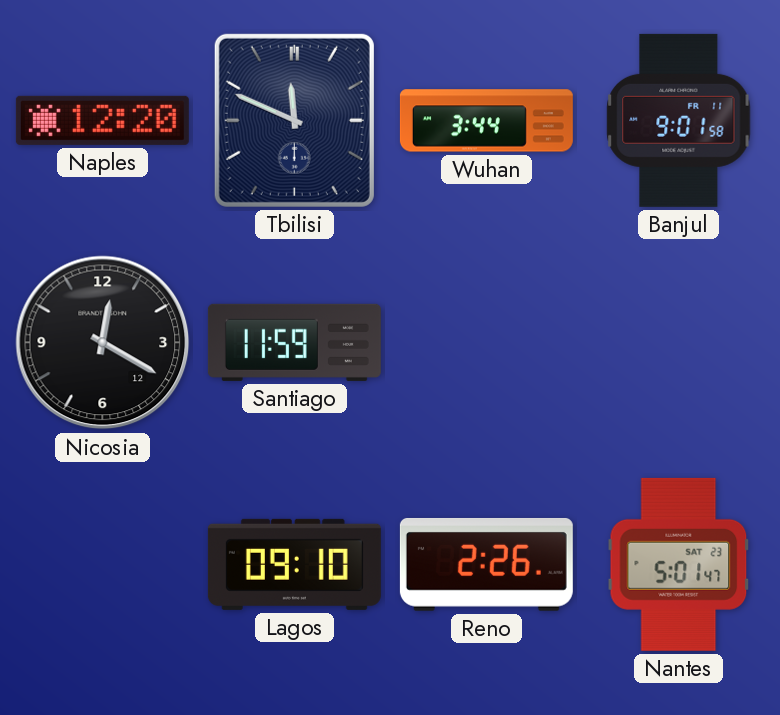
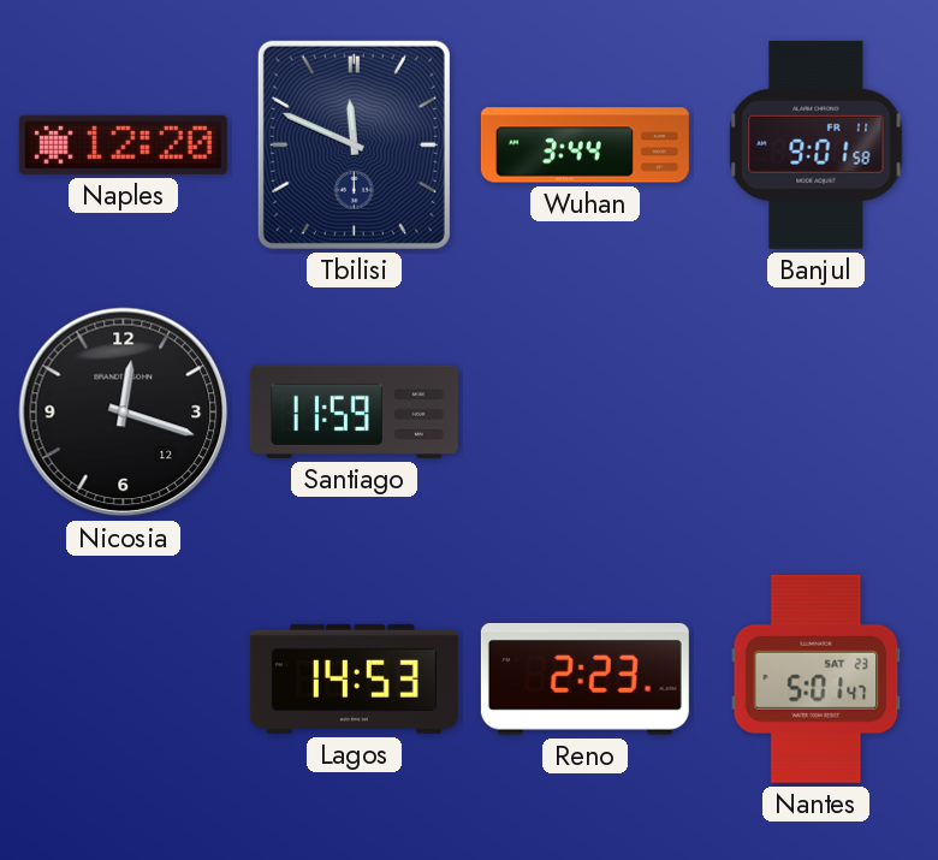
Nicosia: 12:20 -> 12:18
Lagos: 09:10 -> 14:53
Reno: 2:26 -> 2:23
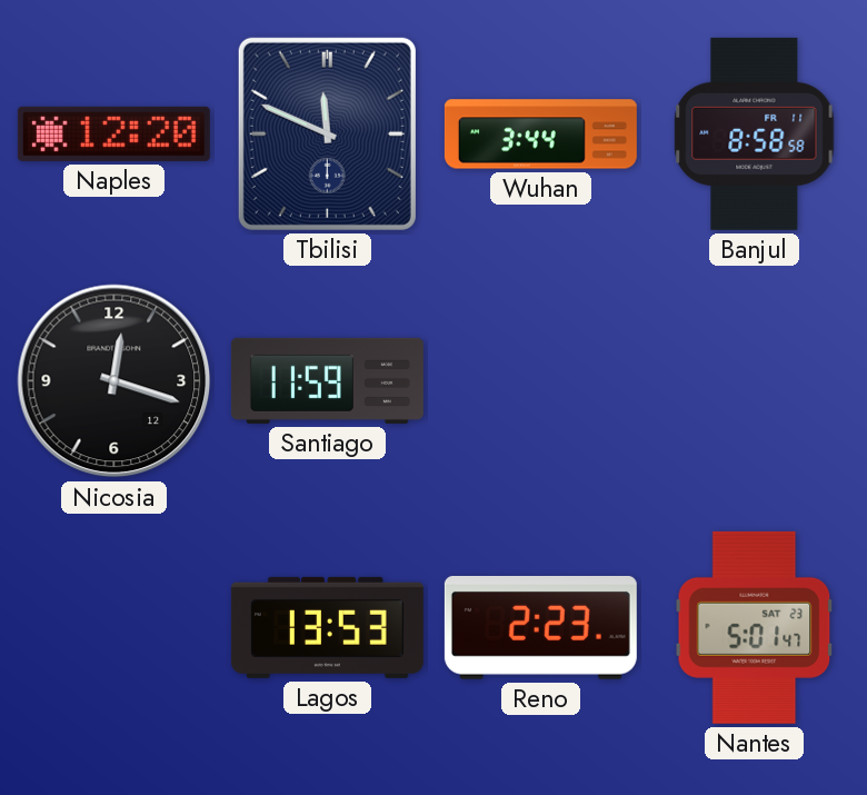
Banjul: 9:01 -> 8:58
Lagos: 14:53 -> 13:53
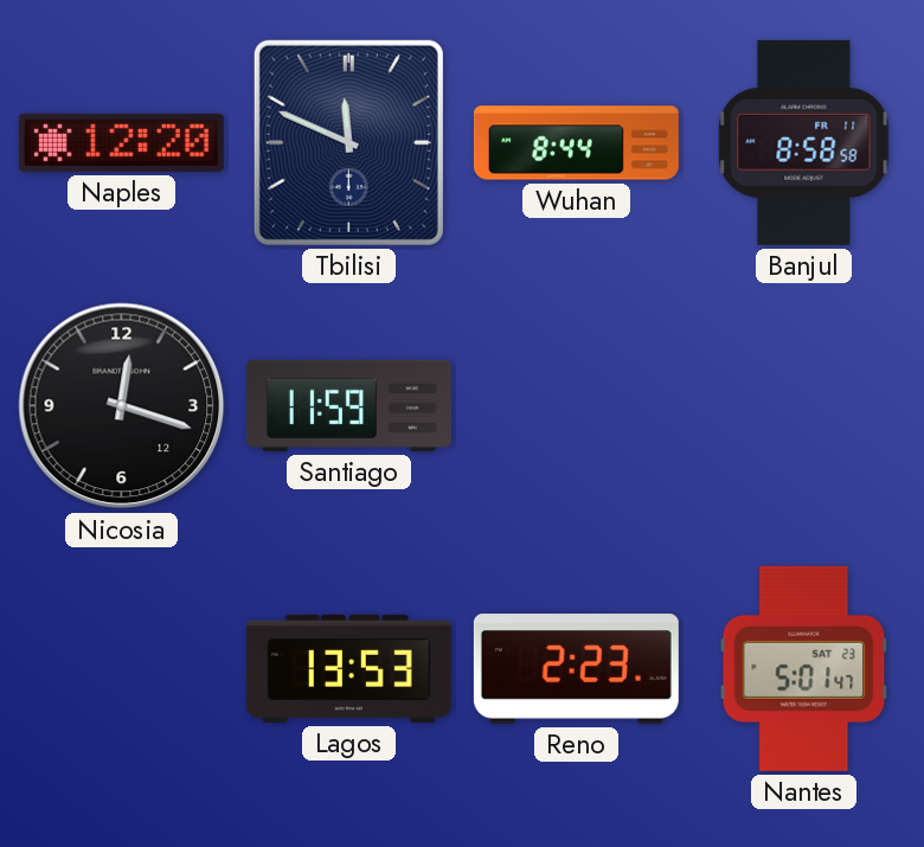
Wuhan: 3:44 -> 8:44
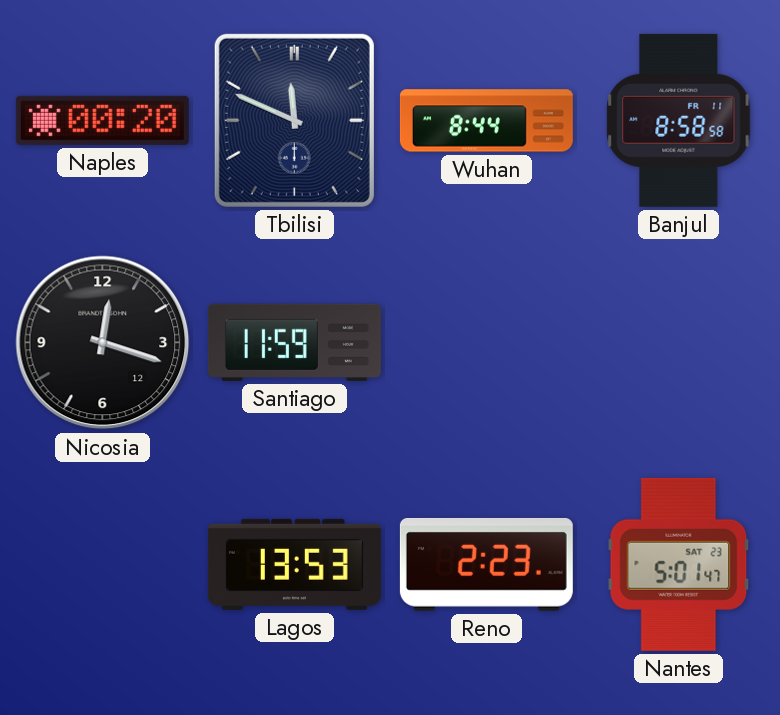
Naples: 12:20 -> 00:20
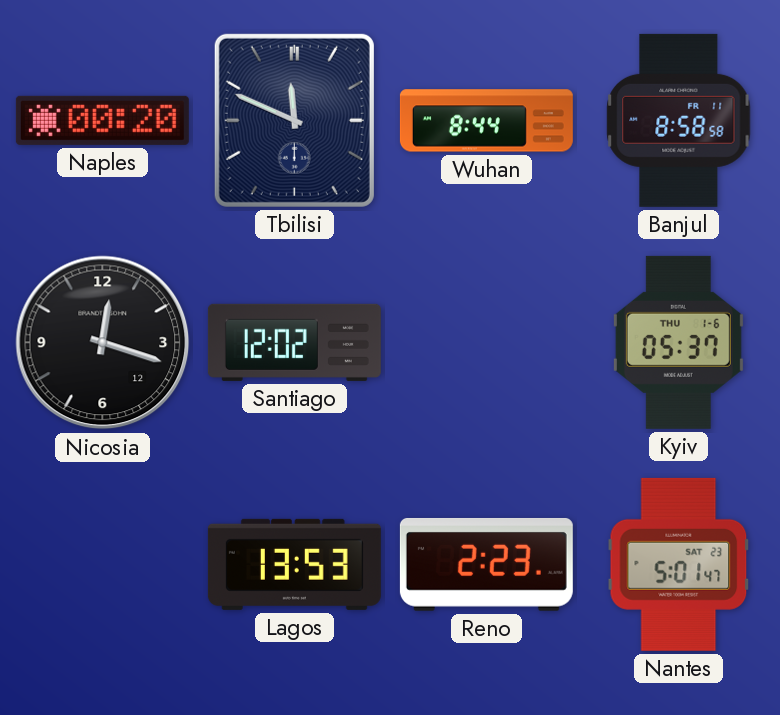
Santiago: 11:59 -> 12:02
Kyiv: none -> 05:37
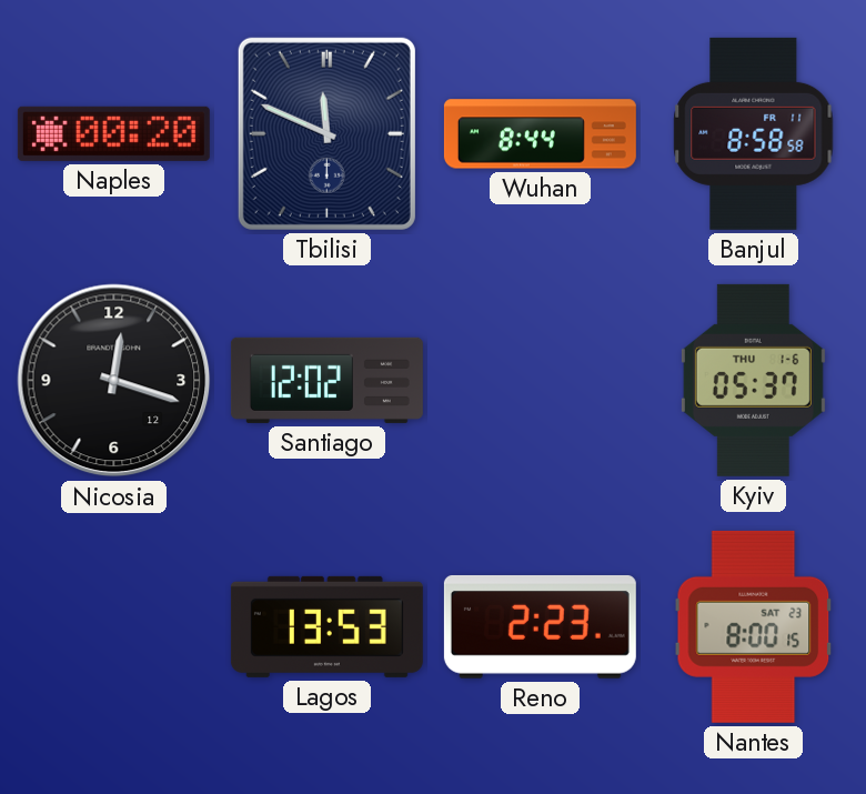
Nantes: 5:01 -> 8:00
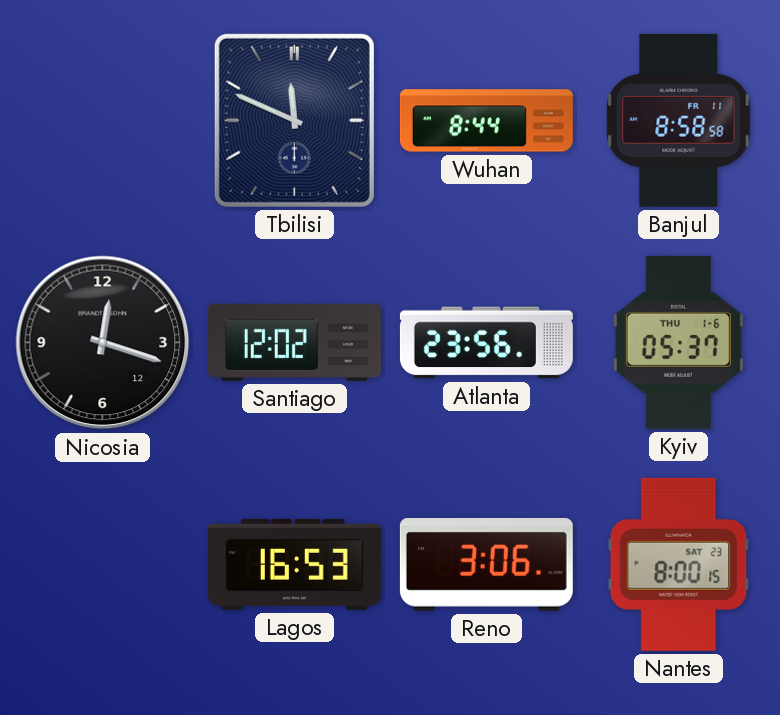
Naples: 00:20 -> none
Atlanta: none -> 23:56
Lagos: 13:53 -> 16:53
Reno: 2:23 -> 3:06
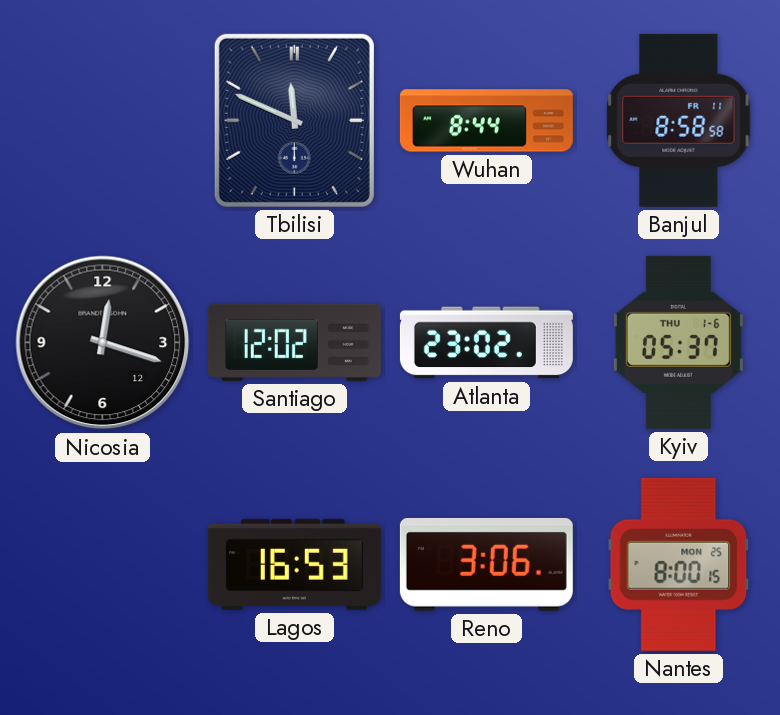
Atlanta: 23:56 -> 23:02
Nantes date: SAT 23 -> MON 25
